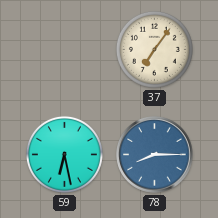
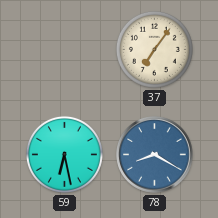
78: 8:15 -> 8:20
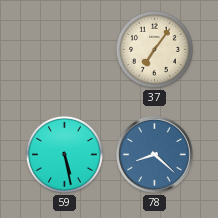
59: 6:28 -> 5:28
78: 8:20 -> 8:22
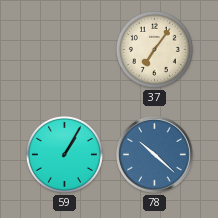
59: 5:28 -> 1:05
78: 8:22 -> 10:22
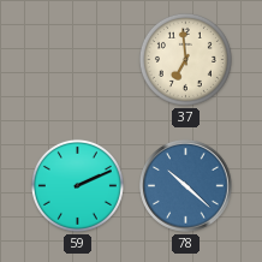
37: 7:06 -> 6:59
59: 1:05 -> 2:11
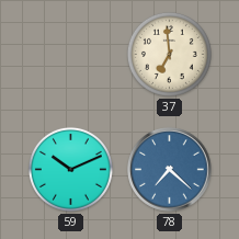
59: 2:11 -> 10:11
78: 10:22 -> 7:22
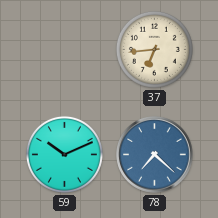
37: 6:59 -> 6:44
